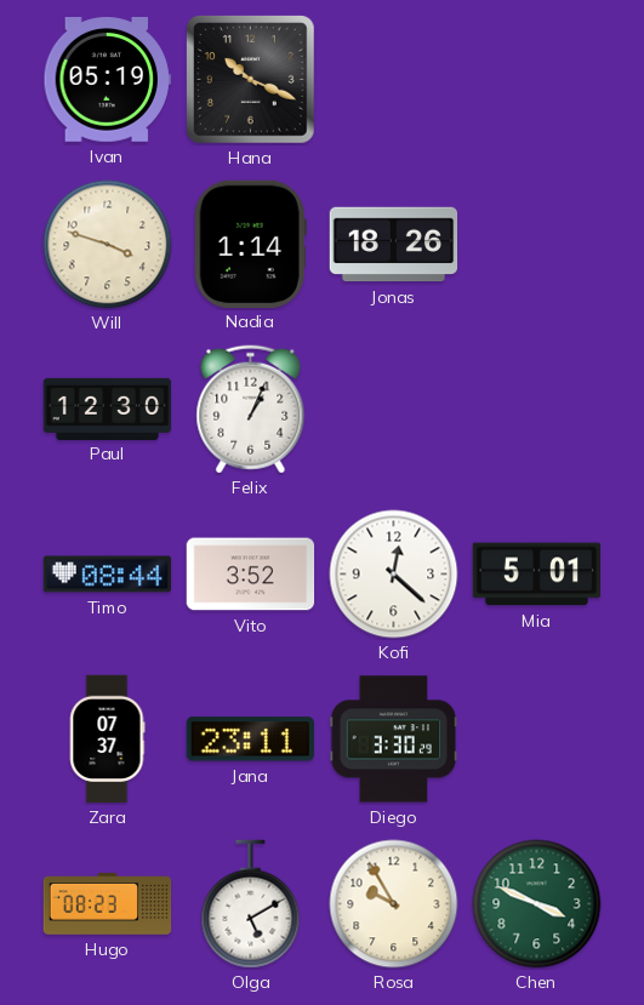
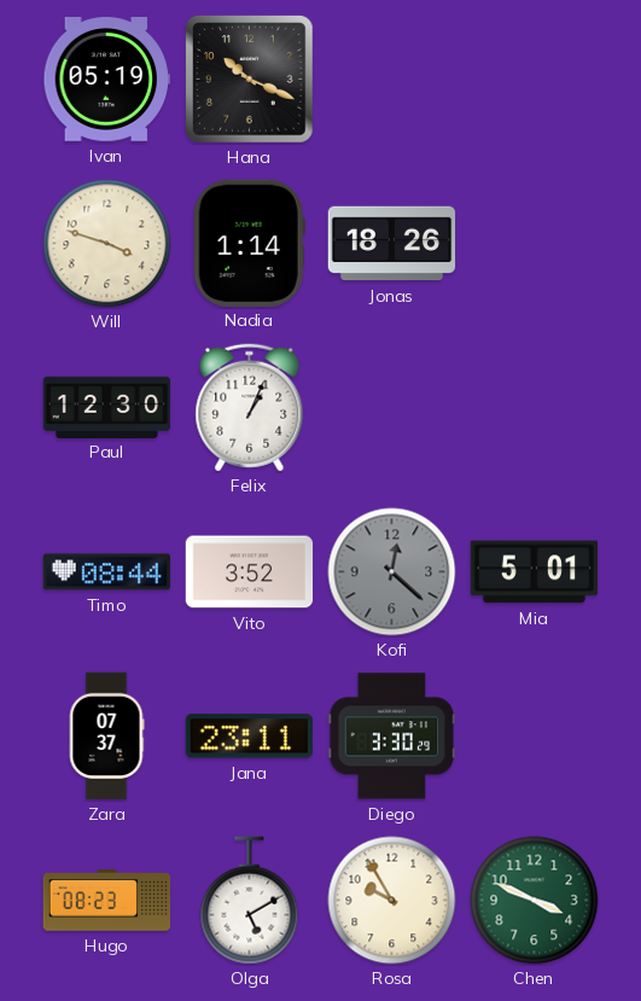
Kofi dial: white -> grey
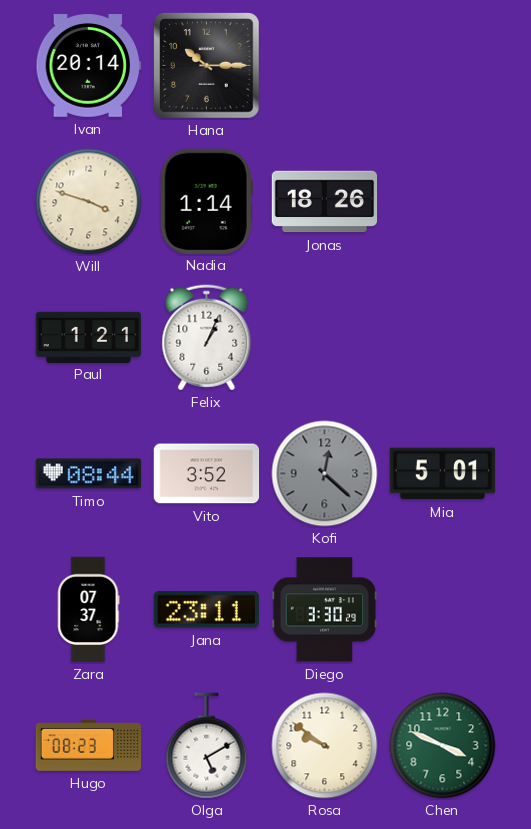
Ivan: 05:19 -> 20:14
Hana: 10:19 -> 10:15
Paul: 12:30 -> 1:21
Rosa: 9:55 -> 9:51
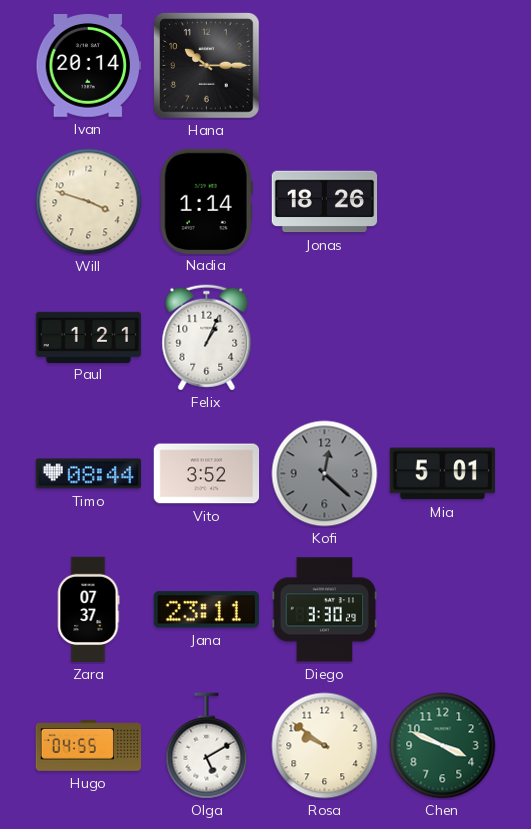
Hugo: 08:23 -> 04:55
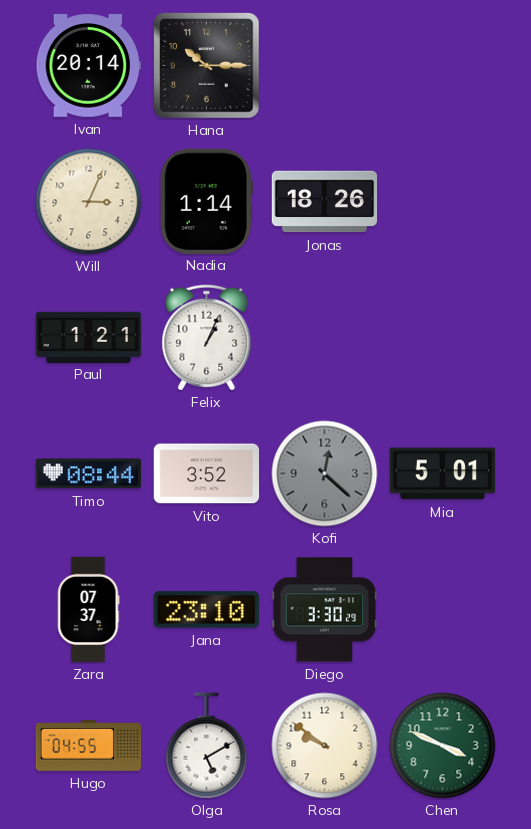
Will: 3:48 -> 3:04
Jana: 23:11 -> 23:10
